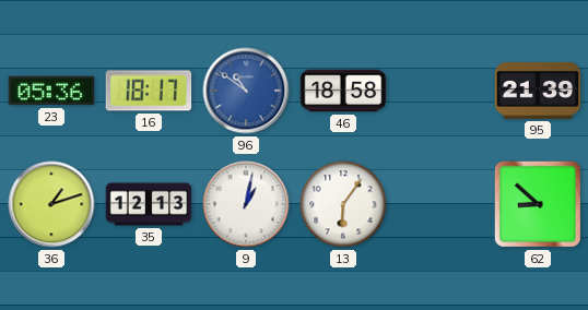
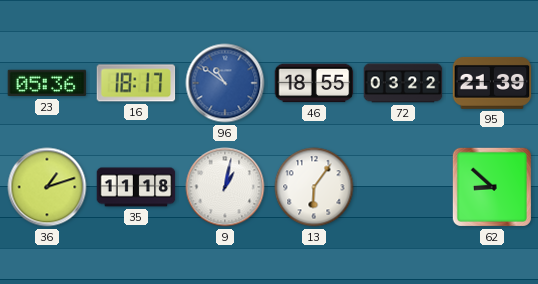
46: 18:58 -> 18:55
72: none -> 03:22
35: 12:13 -> 11:18
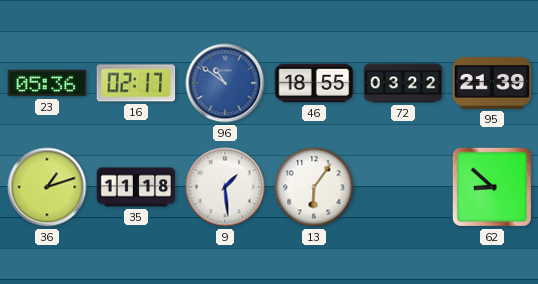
16: 18:17 -> 02:17
9: 1:02 -> 1:29
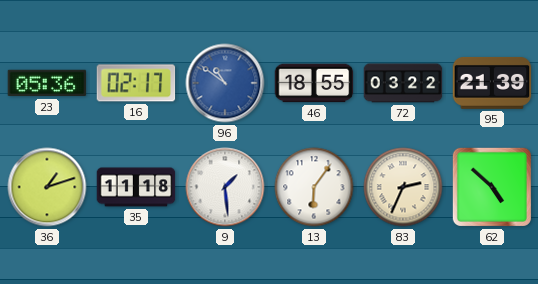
83: none -> 2:34
62: 8:52 -> 4:52
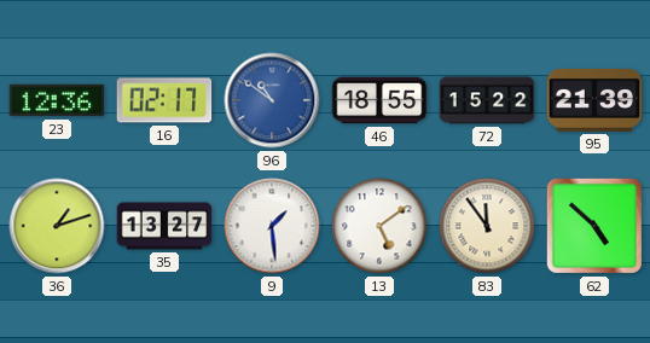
23: 05:36 -> 12:36
72: 03:22 -> 15:22
35: 11:18 -> 13:27
13: 6:06 -> 5:09
83: 2:34 -> 11:54
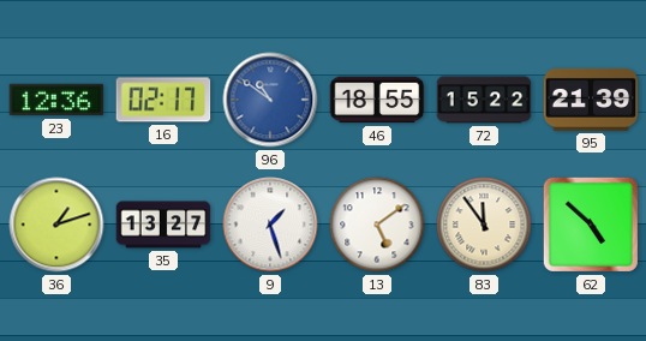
9: 1:29 -> 1:27
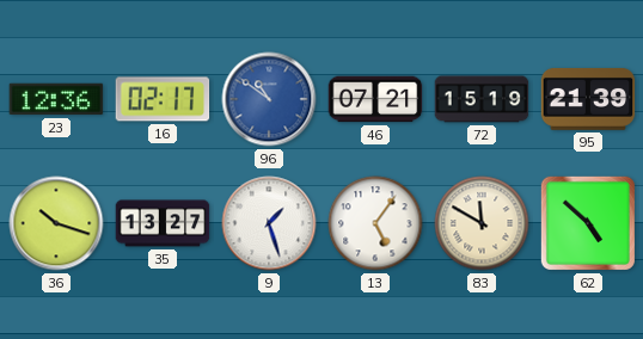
46: 18:55 -> 07:21
72: 15:22 -> 15:19
36: 1:12 -> 10:18
13: 5:09 -> 5:06
83: 11:54 -> 11:50
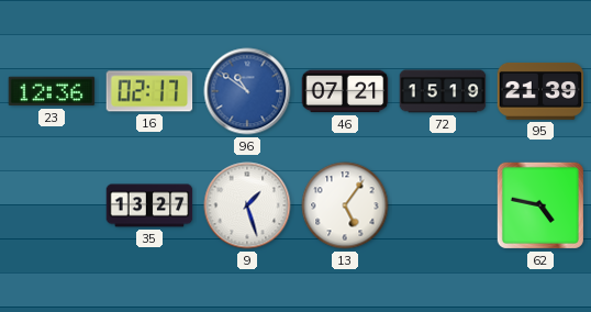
36: 10:18 -> none
83: 11:50 -> none
62: 4:52 -> 4:47
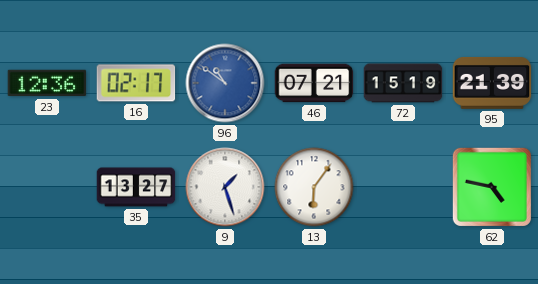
13: 5:06 -> 6:06
